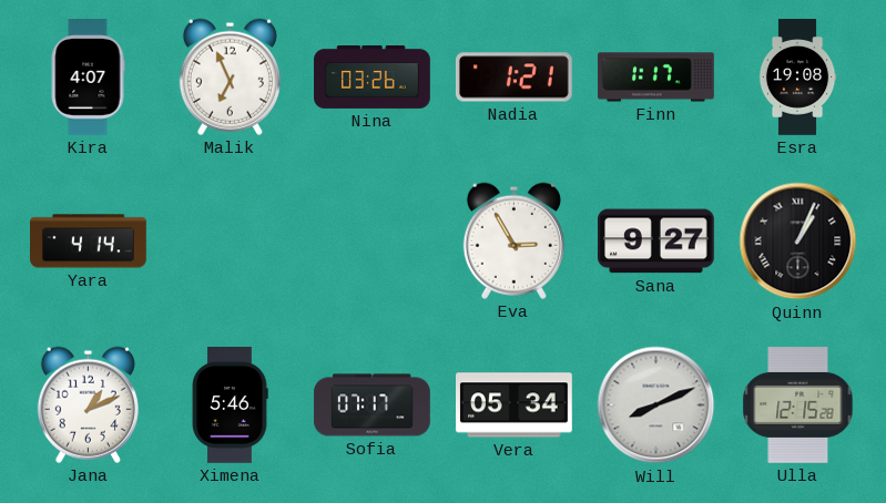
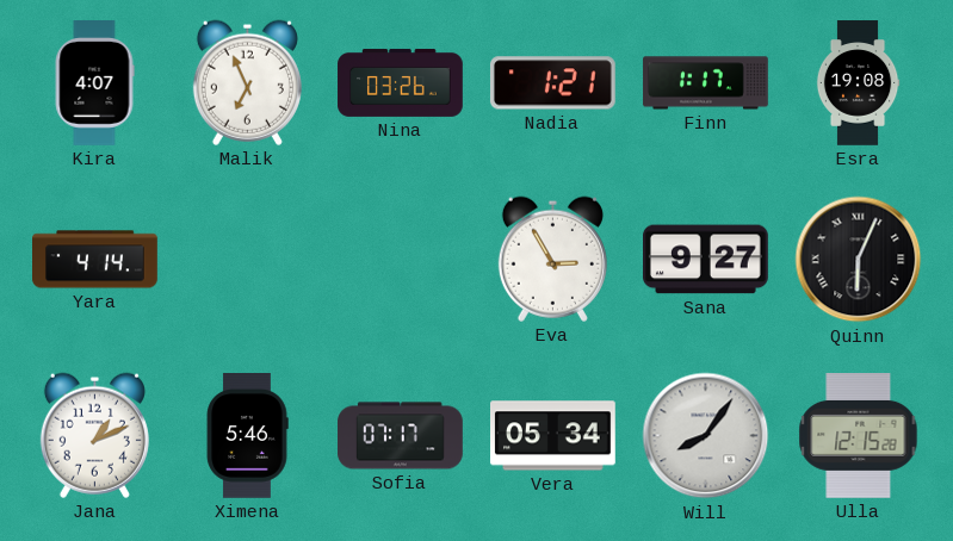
Quinn: 1:04 -> 6:04
Will: 8:11 -> 8:06
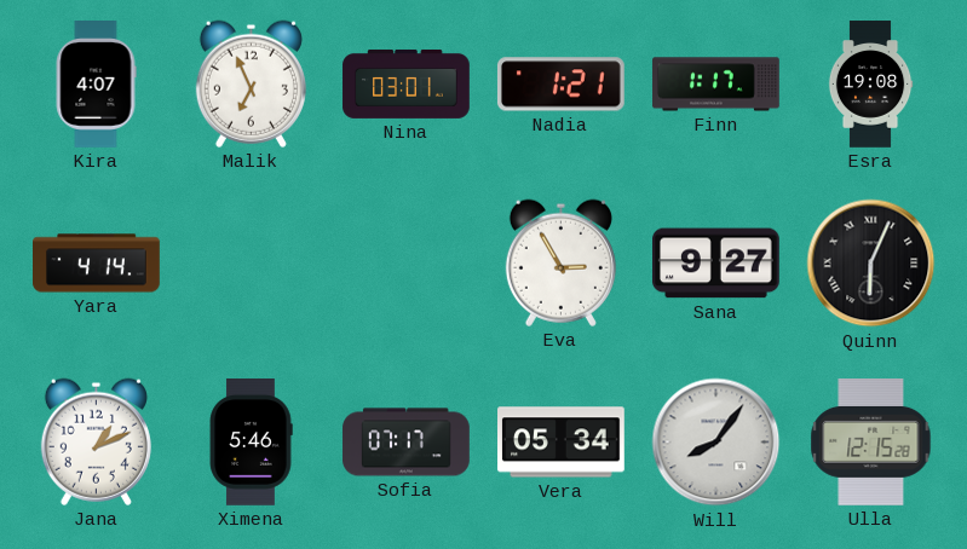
Nina: 03:26 -> 03:01
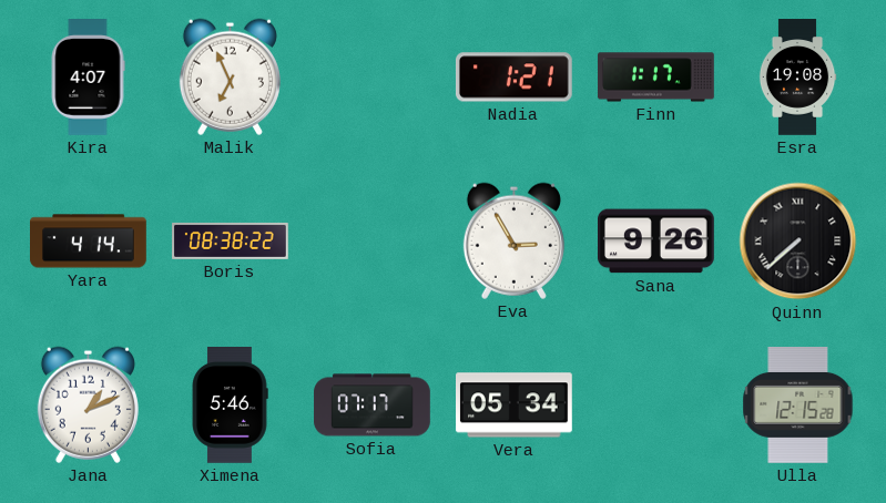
Nina: 03:01 -> none
Boris: none -> 08:38
Sana: 9:27 -> 9:26
Quinn: 6:04 -> 7:38
Will: 8:06 -> none
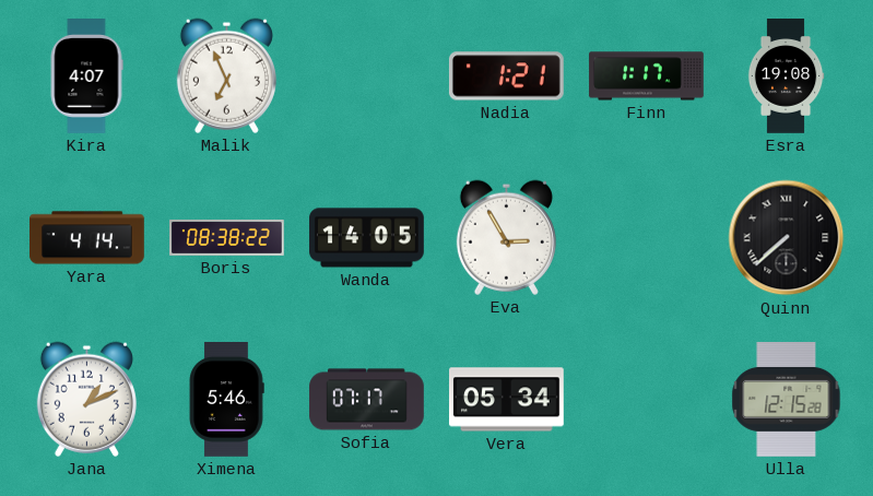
Wanda: none -> 14:05
Sana: 9:26 -> none
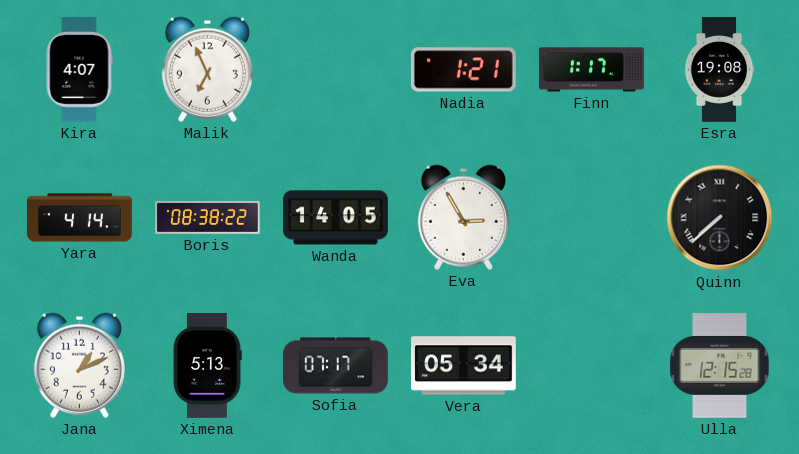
Ximena: 5:46 -> 5:13
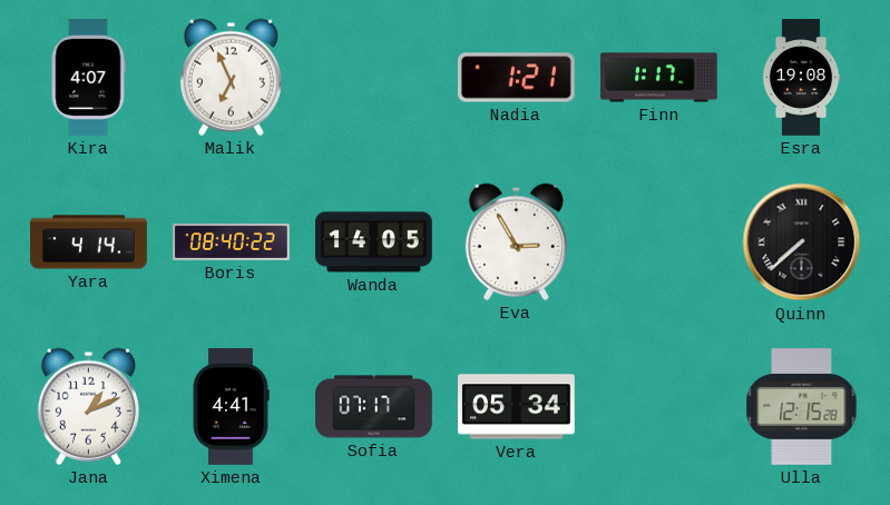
Boris: 08:38 -> 08:40
Ximena: 5:13 -> 4:41
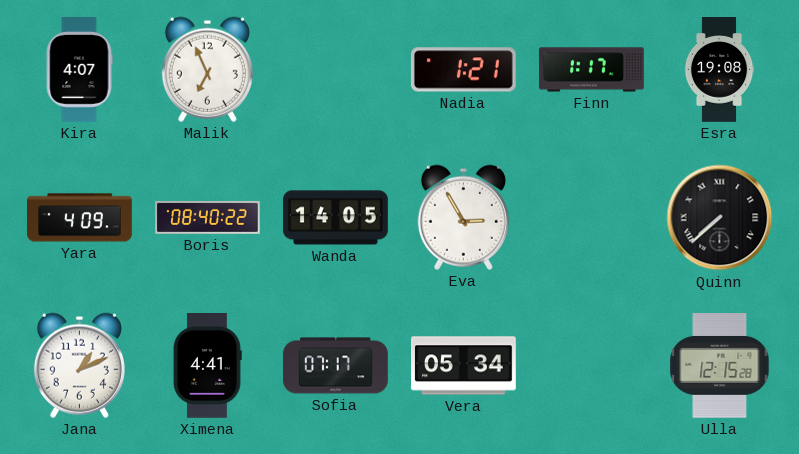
Yara: 4:14 -> 4:09
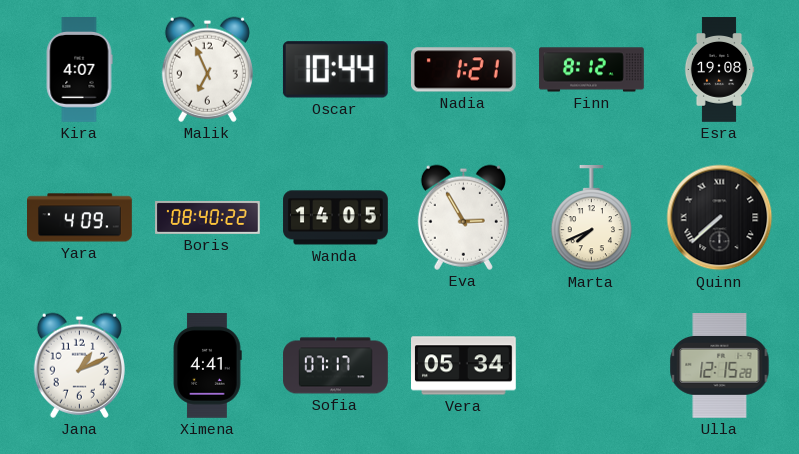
Oscar: none -> 10:44
Finn: 1:17 -> 8:12
Marta: none -> 7:41
